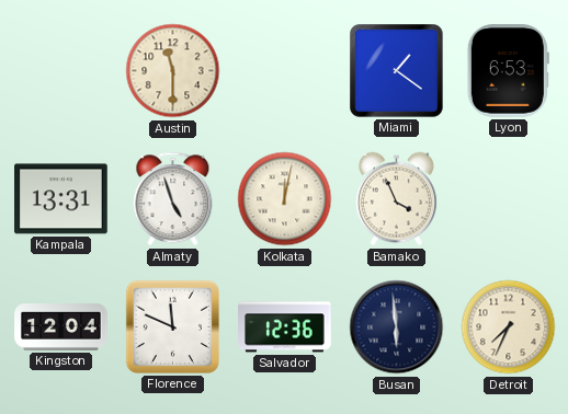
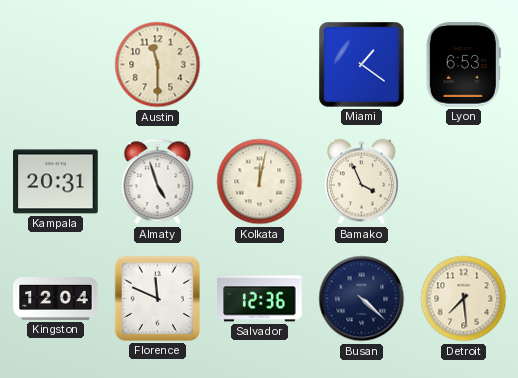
Kampala: 13:31 -> 20:31
Busan: 5:59 -> 4:22
Detroit: 7:34 -> 7:29
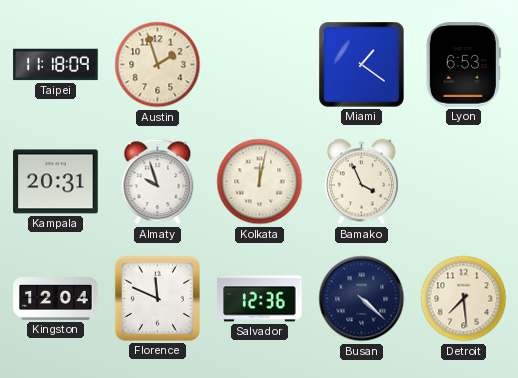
Taipei: none -> 11:18
Austin: 11:30 -> 1:57
Almaty: 4:57 -> 9:57
